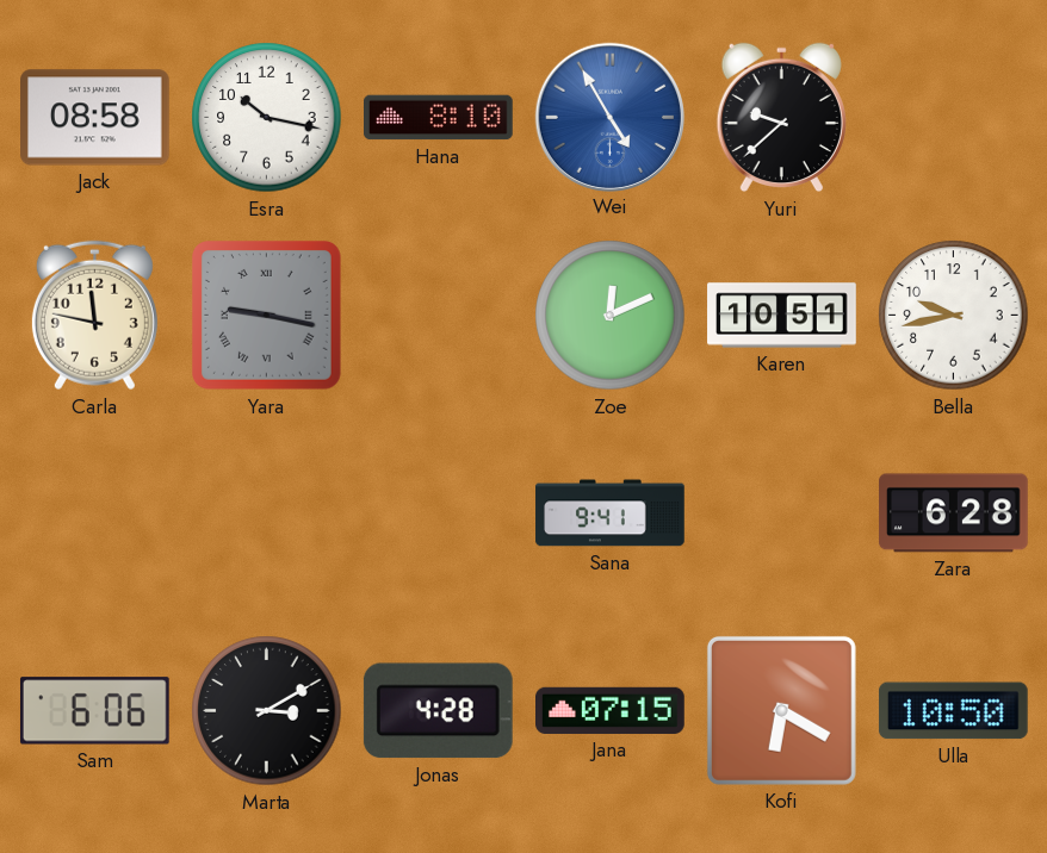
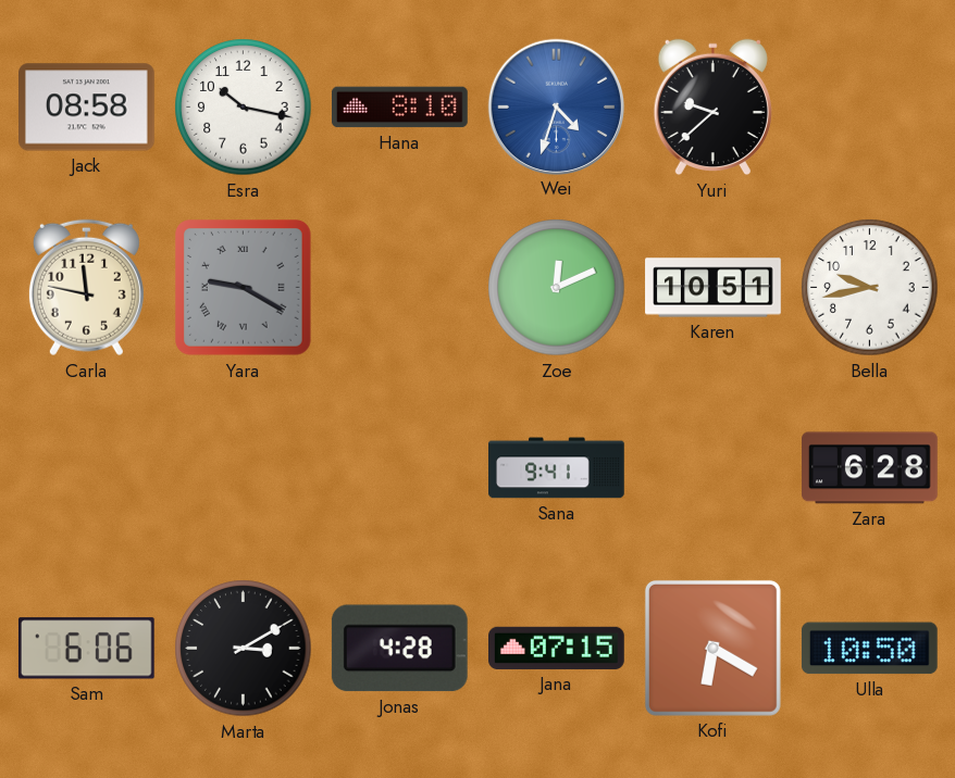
Wei: 4:55 -> 4:33
Yara: 9:17 -> 9:20
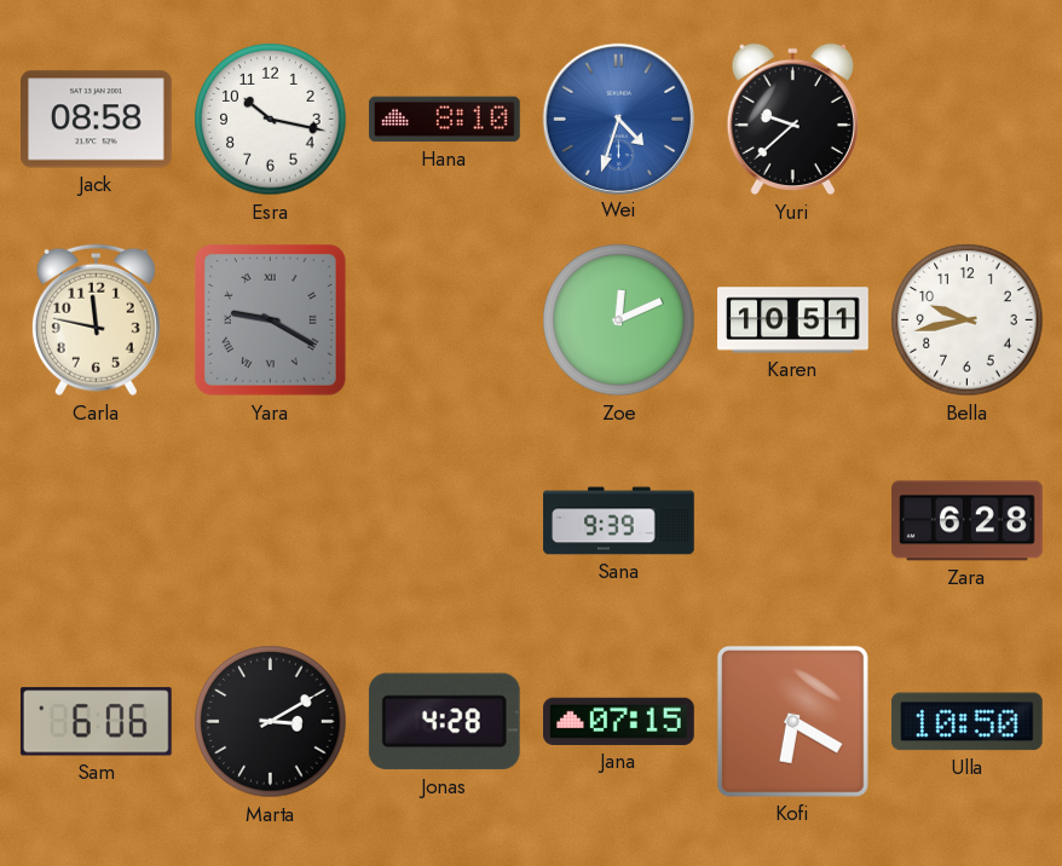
Sana: 9:41 -> 9:39
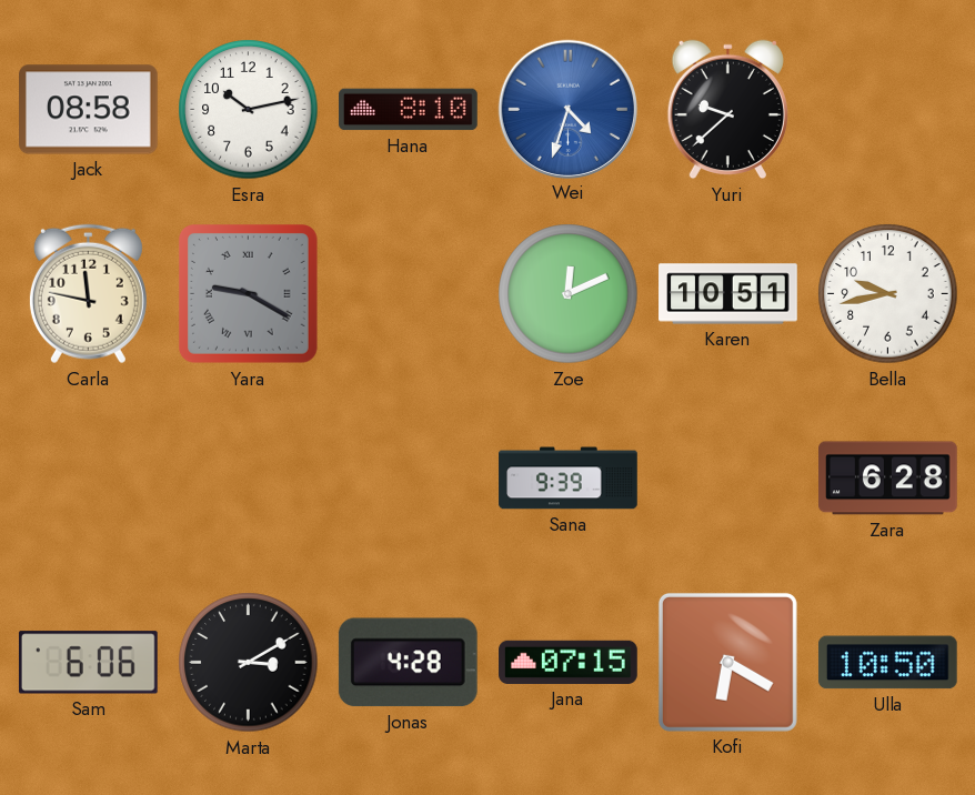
Esra: 10:17 -> 10:13
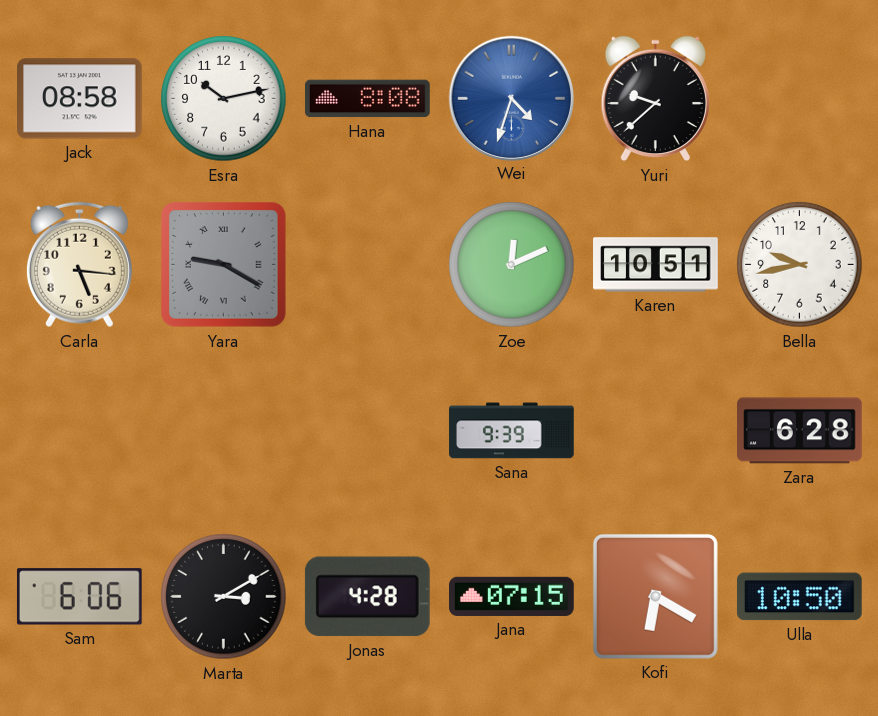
Hana: 8:10 -> 8:08
Carla: 11:47 -> 5:16
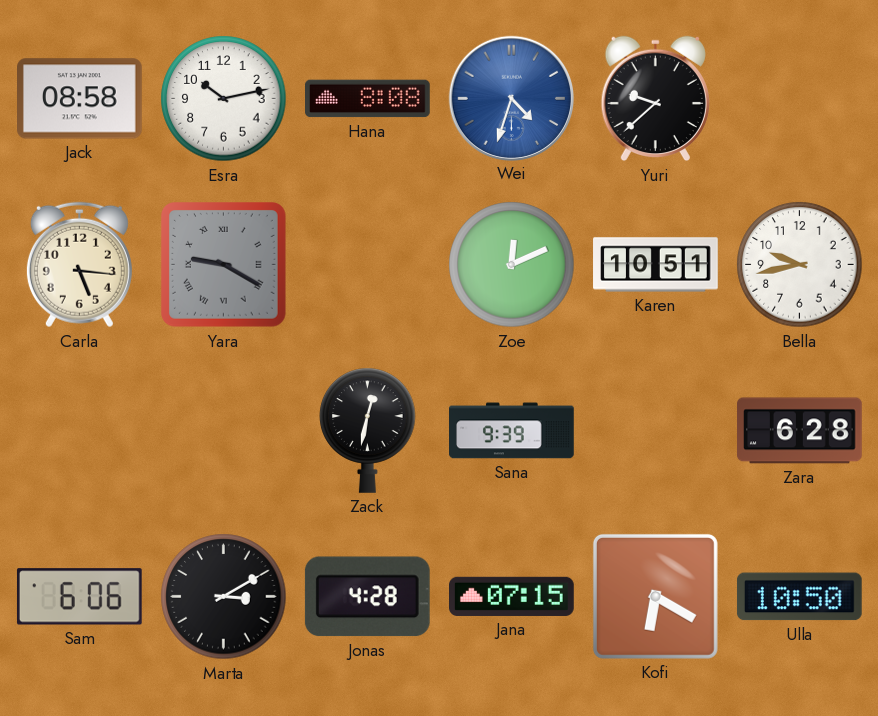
Zack: none -> 12:32
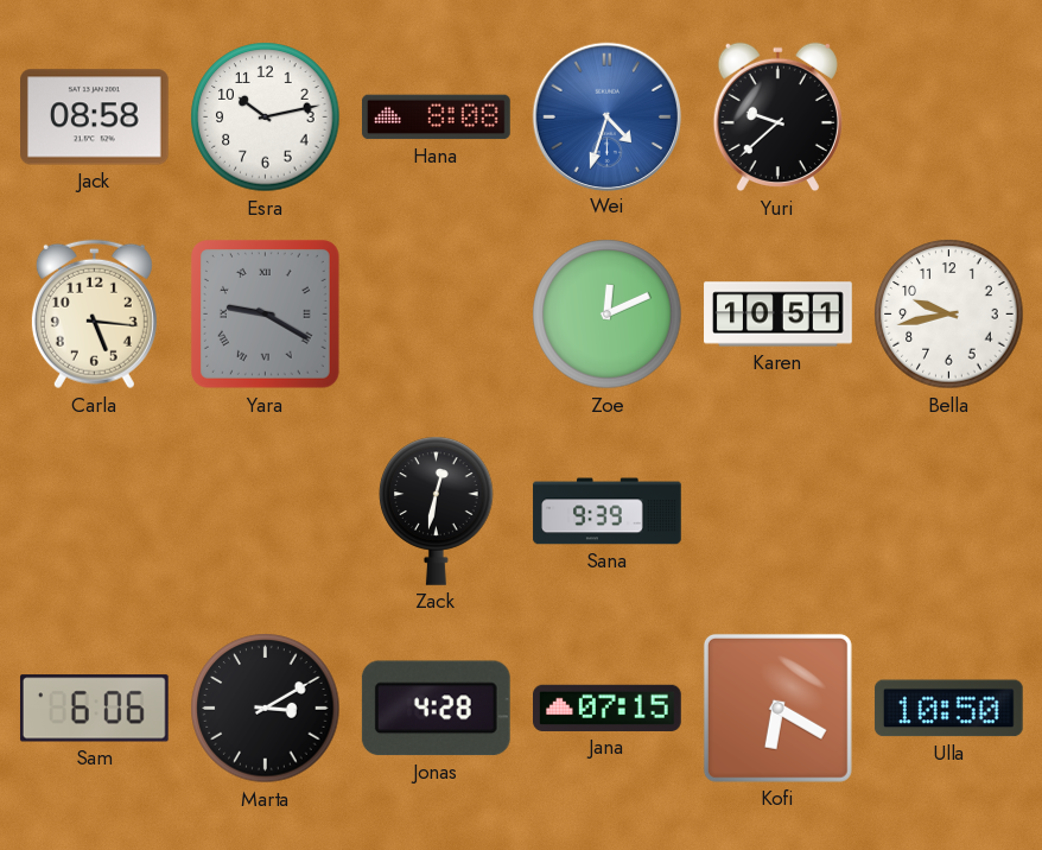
Zara: 6:28 -> none
